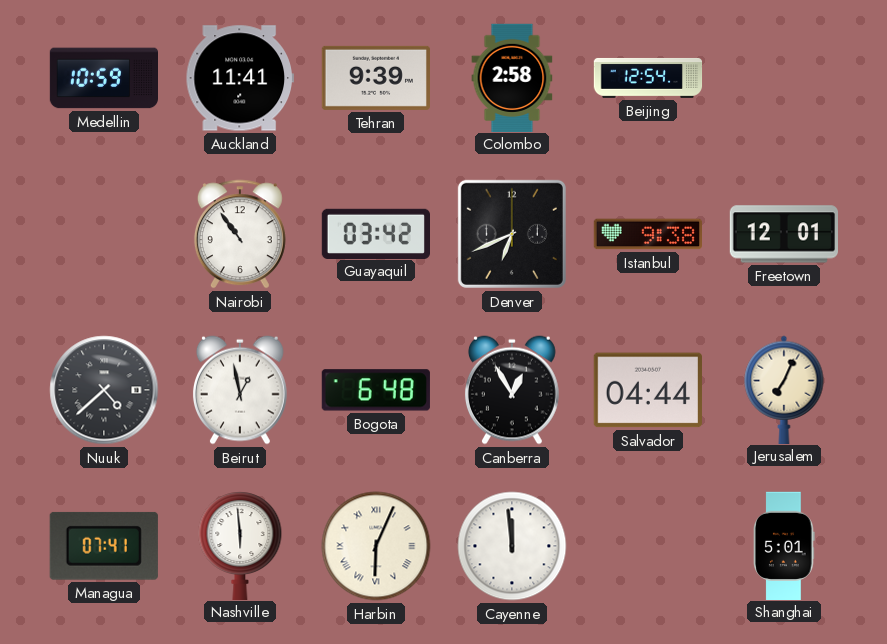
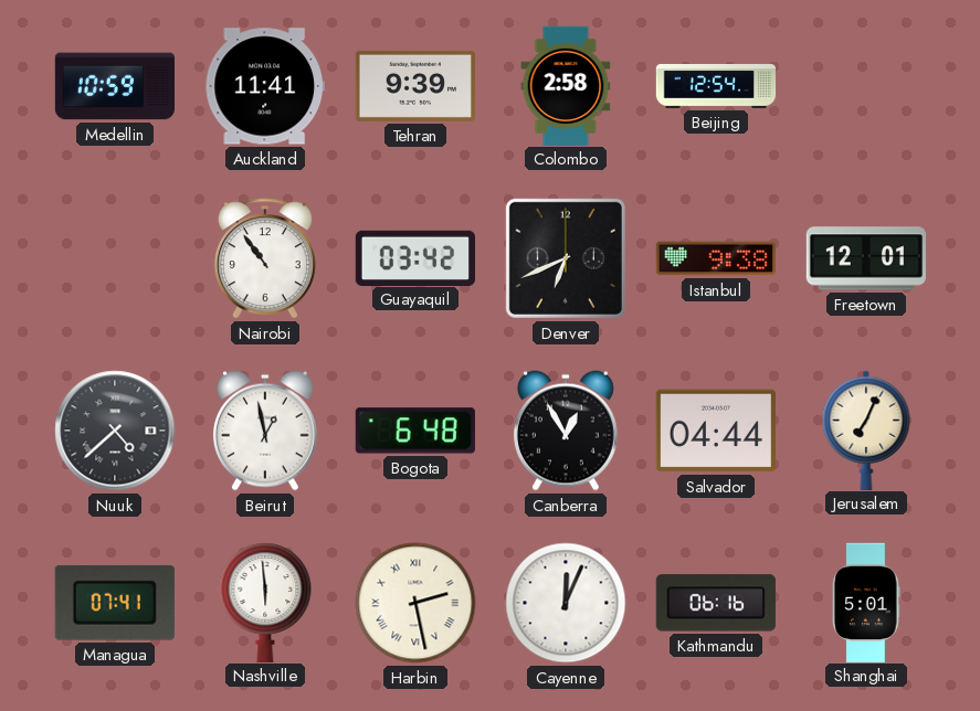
Harbin: 6:04 -> 2:28
Cayenne: 11:59 -> 12:04
Kathmandu: none -> 06:16
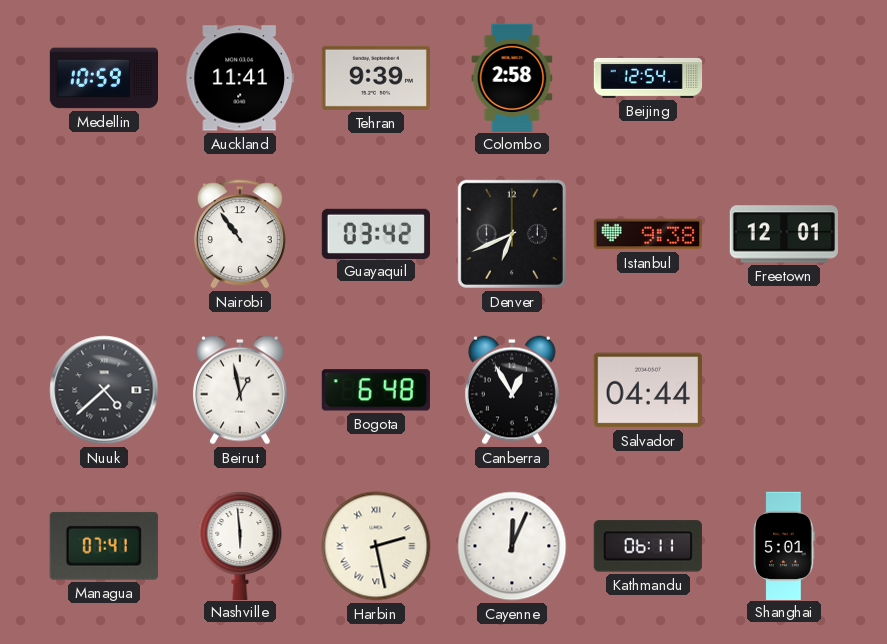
Jerusalem: 7:04 -> none
Kathmandu: 06:16 -> 06:11
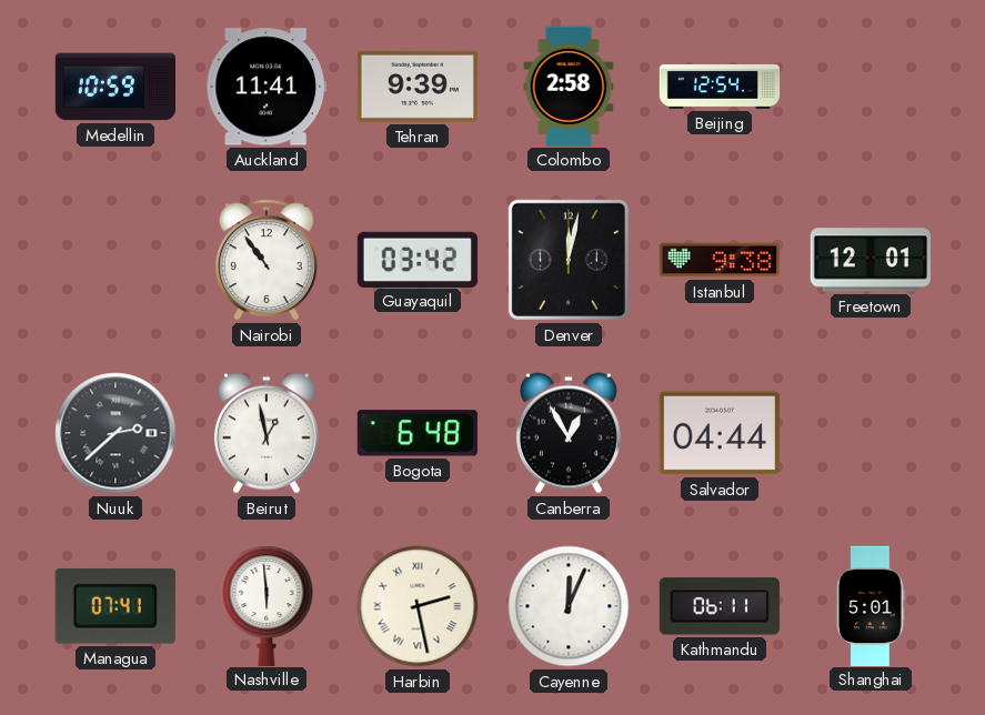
Denver: 6:41 -> 12:02
Nuuk: 4:38 -> 2:38
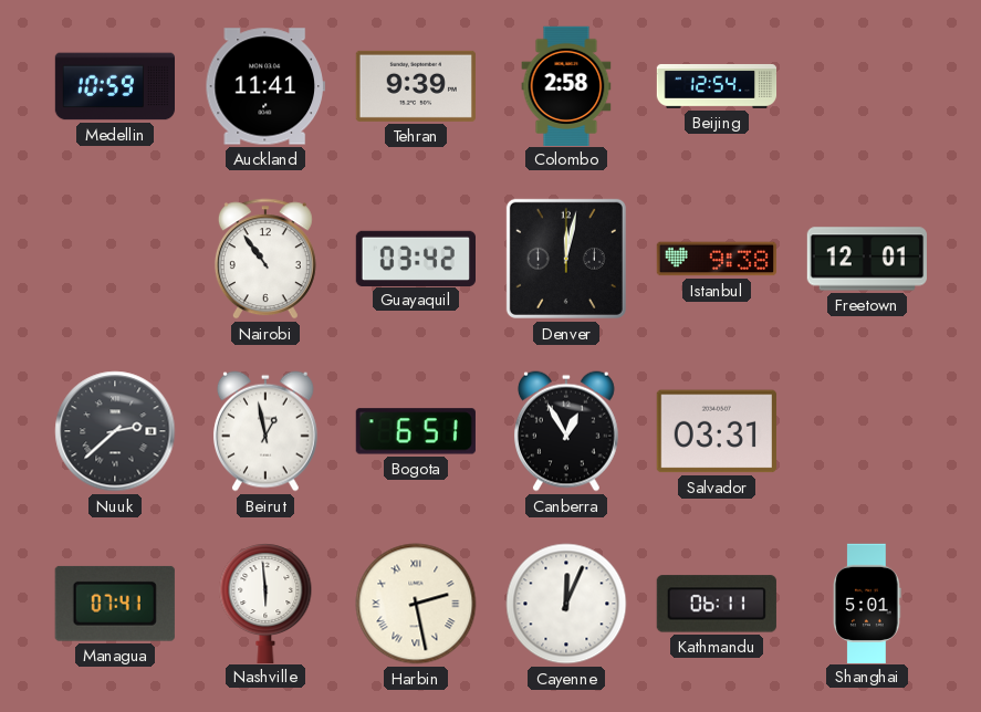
Bogota: 6:48 -> 6:51
Salvador: 04:44 -> 03:31
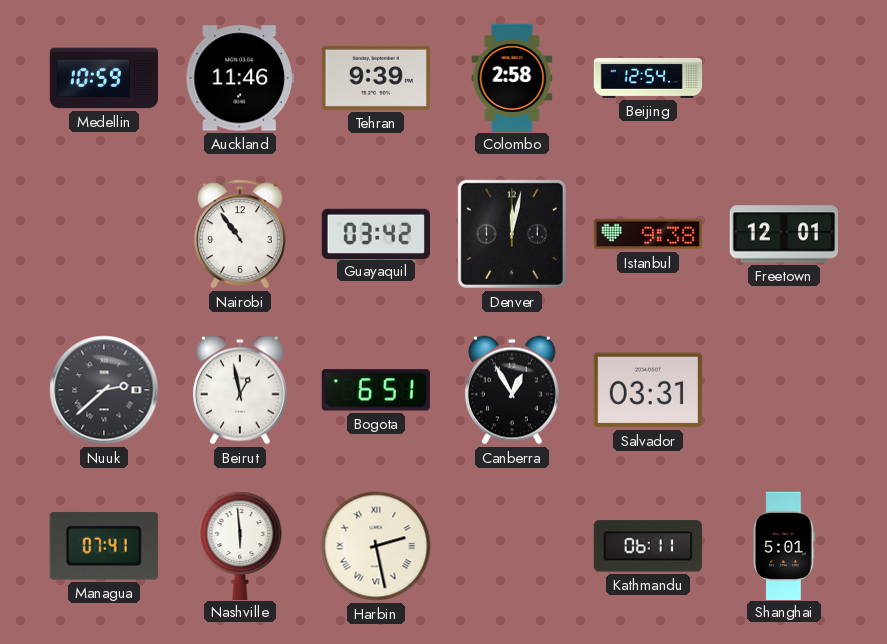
Auckland: 11:41 -> 11:46
Cayenne: 12:04 -> none
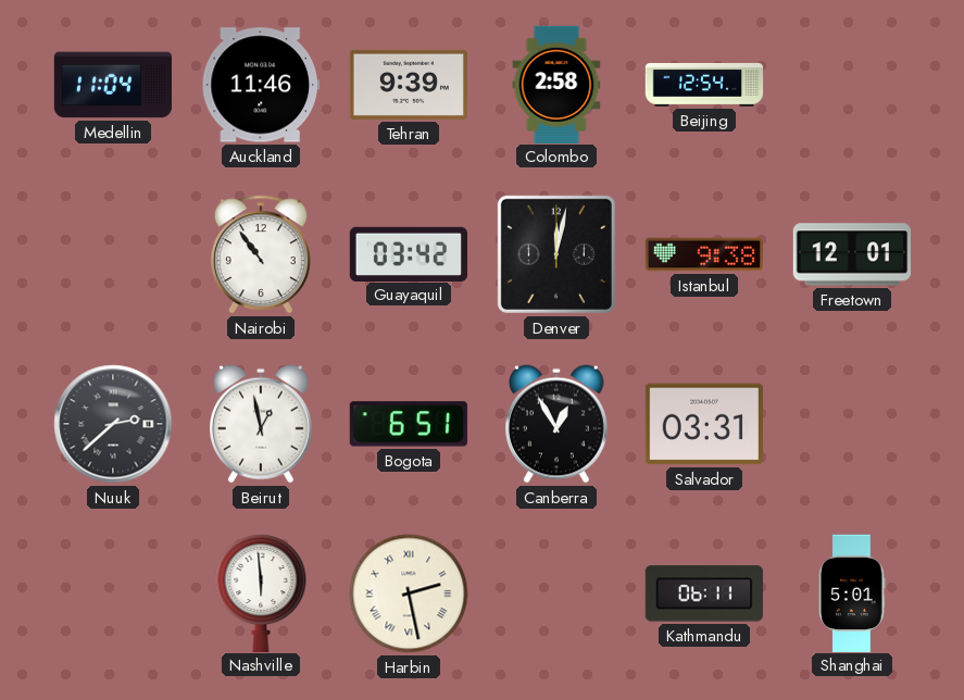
Medellin: 10:59 -> 11:04
Managua: 07:41 -> none
